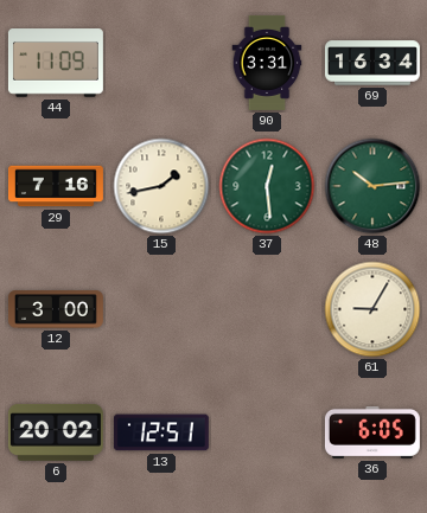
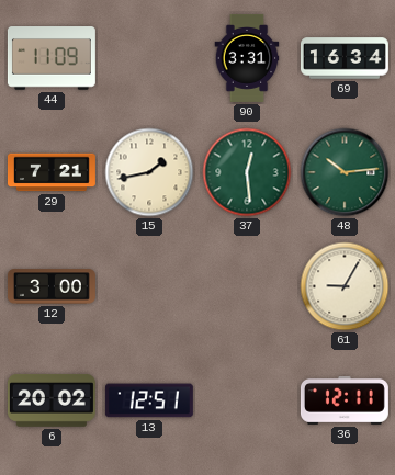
29: 7:16 -> 7:21
36: 6:05 -> 12:11
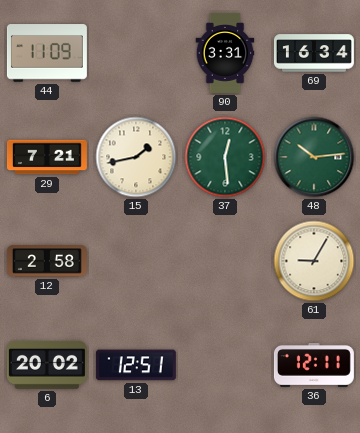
12: 3:00 -> 2:58
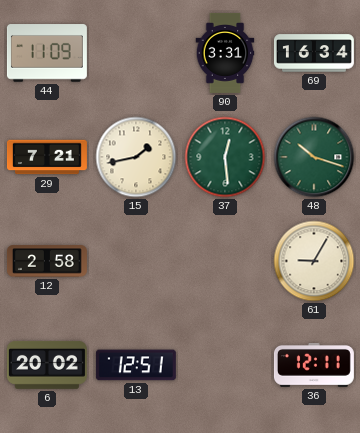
48: 10:14 -> 10:18
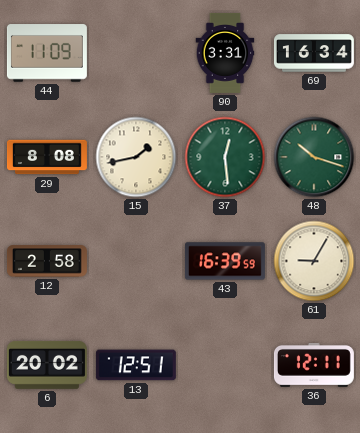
29: 7:21 -> 8:08
43: none -> 16:39
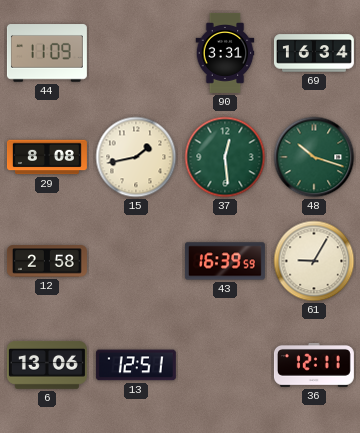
6: 20:02 -> 13:06
